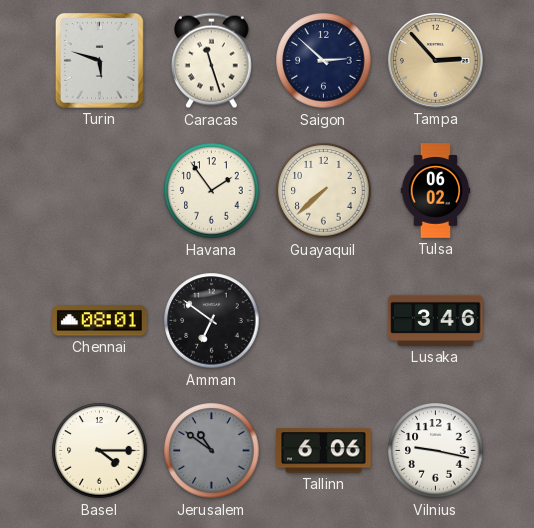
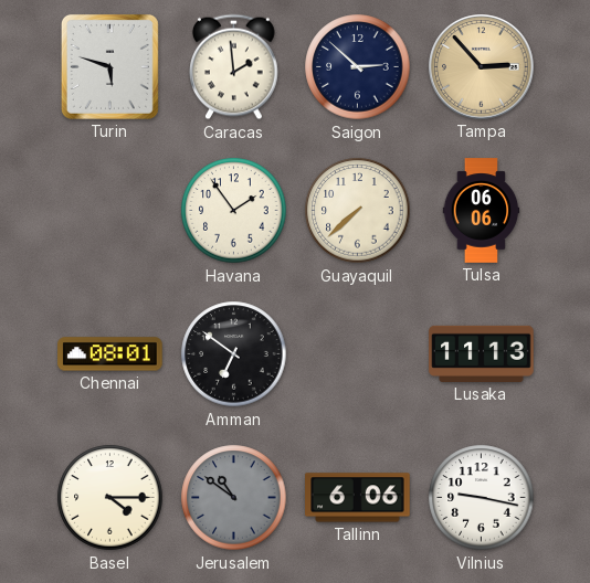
Caracas: 11:27 -> 1:59
Tulsa: 06:02 -> 06:06
Lusaka: 3:46 -> 11:13
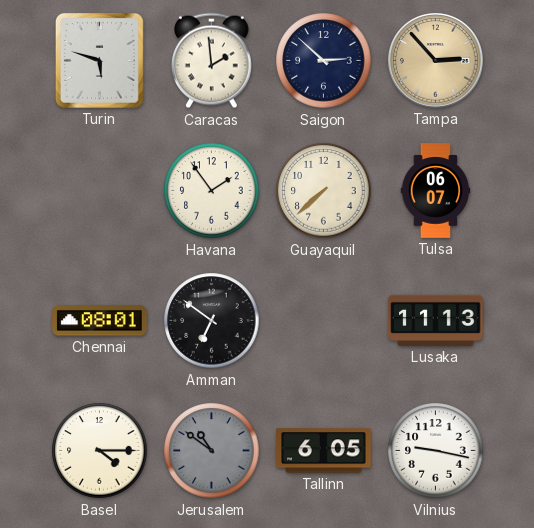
Tulsa: 06:06 -> 06:07
Tallinn: 6:06 -> 6:05
